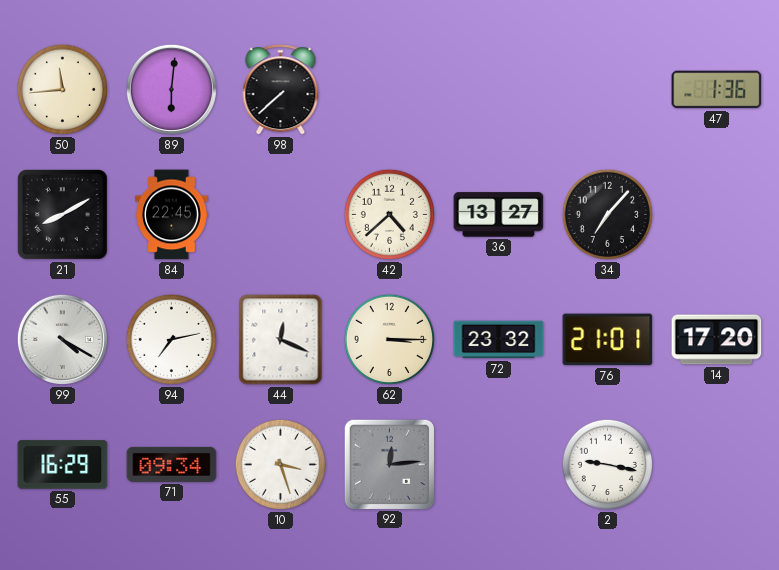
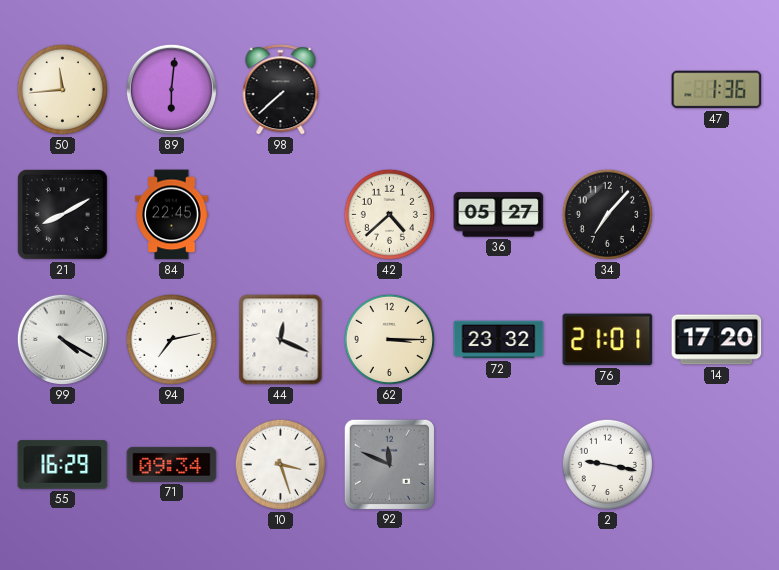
36: 13:27 -> 05:27
92: 12:14 -> 11:49
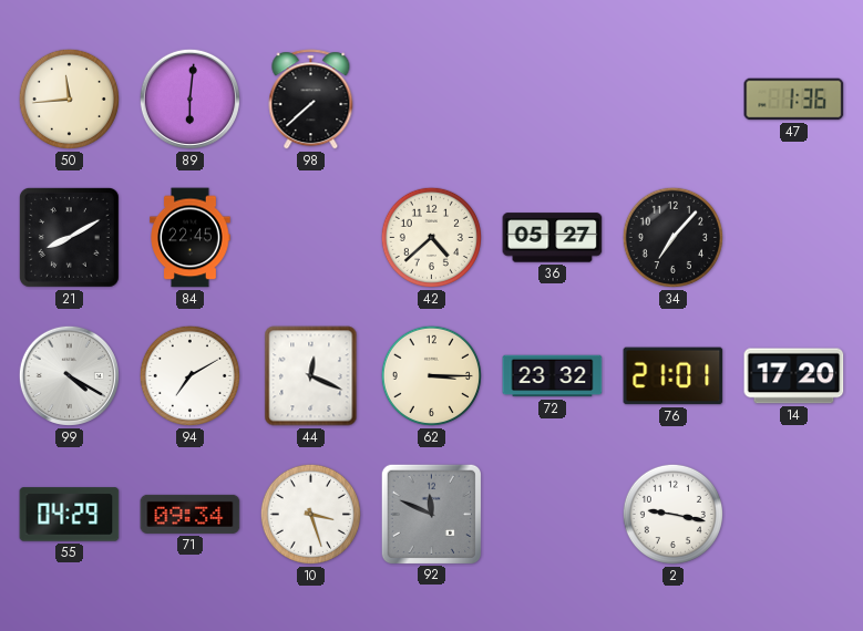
94: 7:13 -> 7:10
55: 16:29 -> 04:29
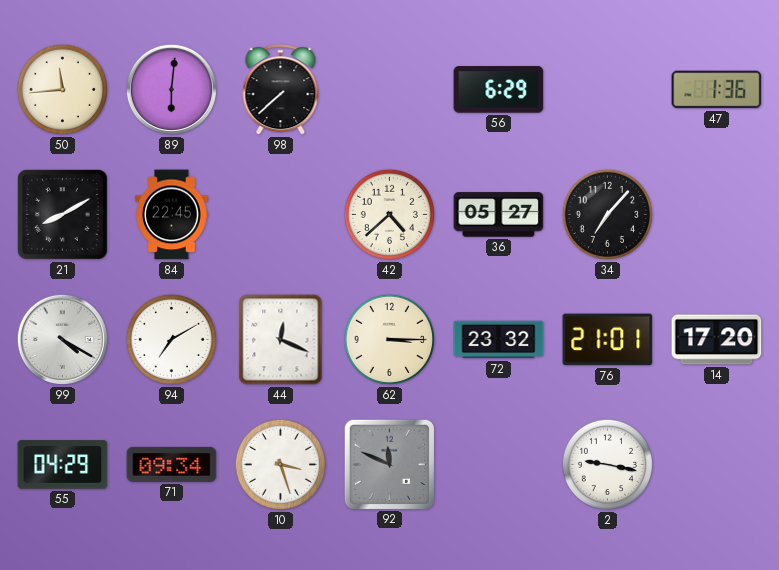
56: none -> 6:29
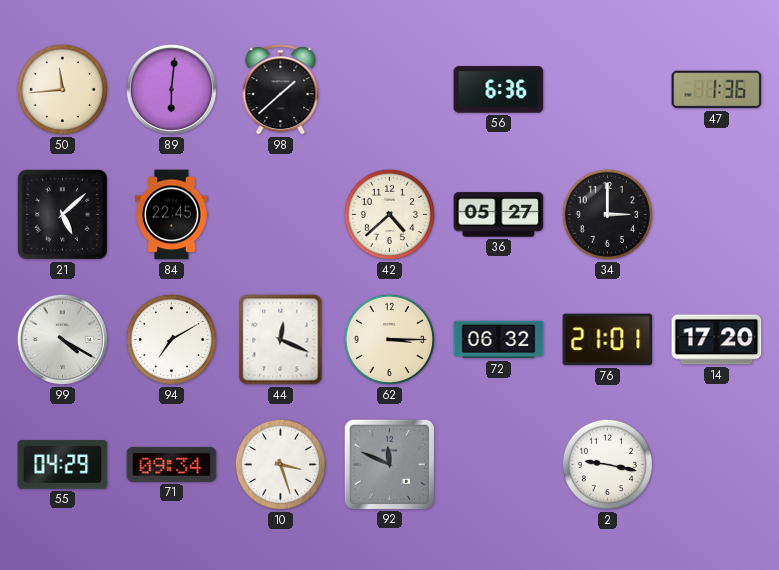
98: 7:38 -> 1:38
56: 6:29 -> 6:36
21: 8:10 -> 5:08
34: 7:07 -> 3:00
72: 23:32 -> 06:32
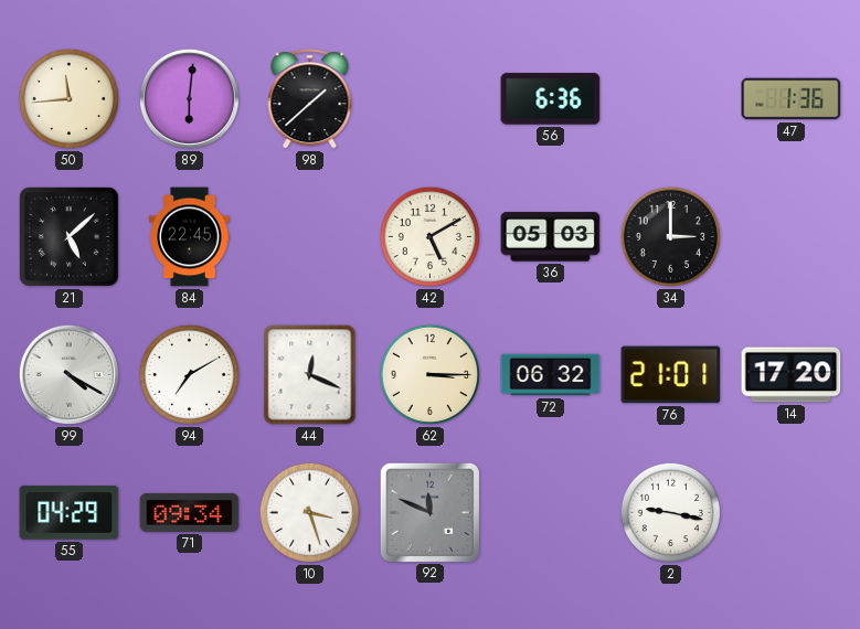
42: 4:38 -> 5:10
36: 05:27 -> 05:03
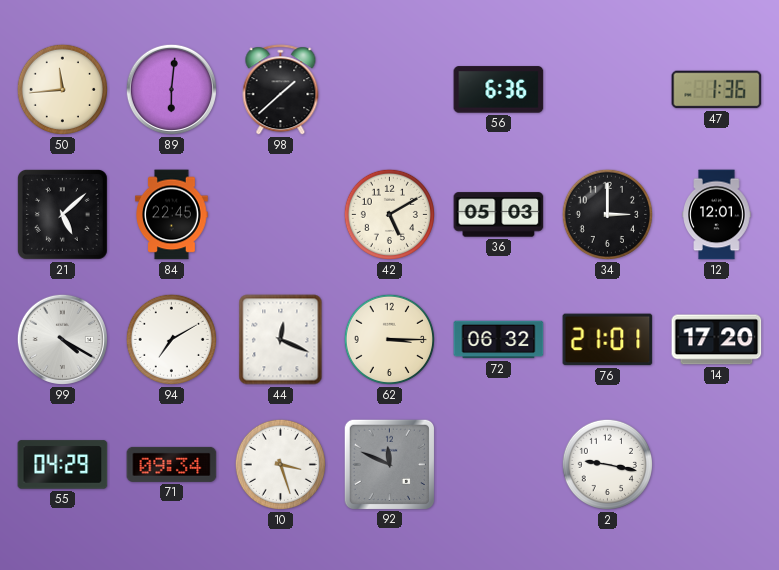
12: none -> 12:01
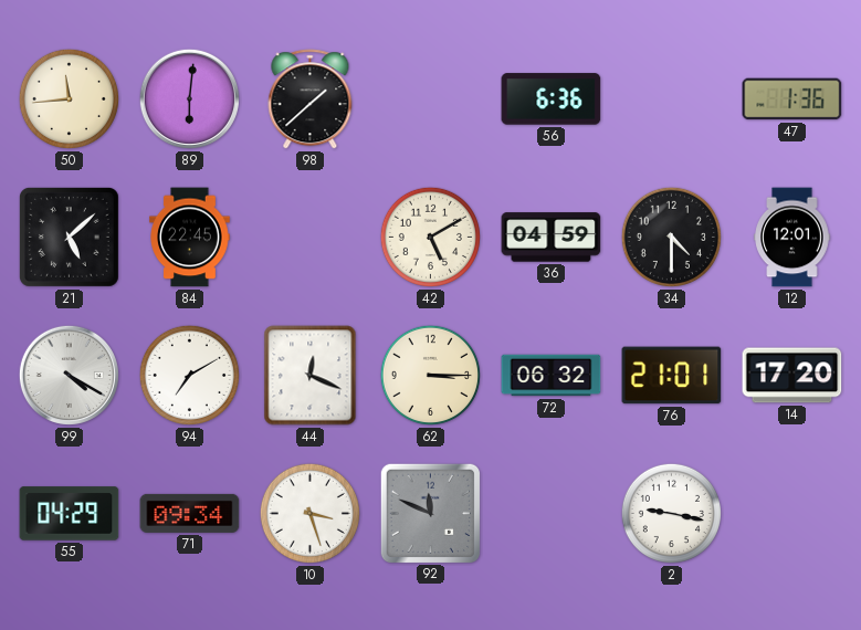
36: 05:03 -> 04:59
34: 3:00 -> 4:30
